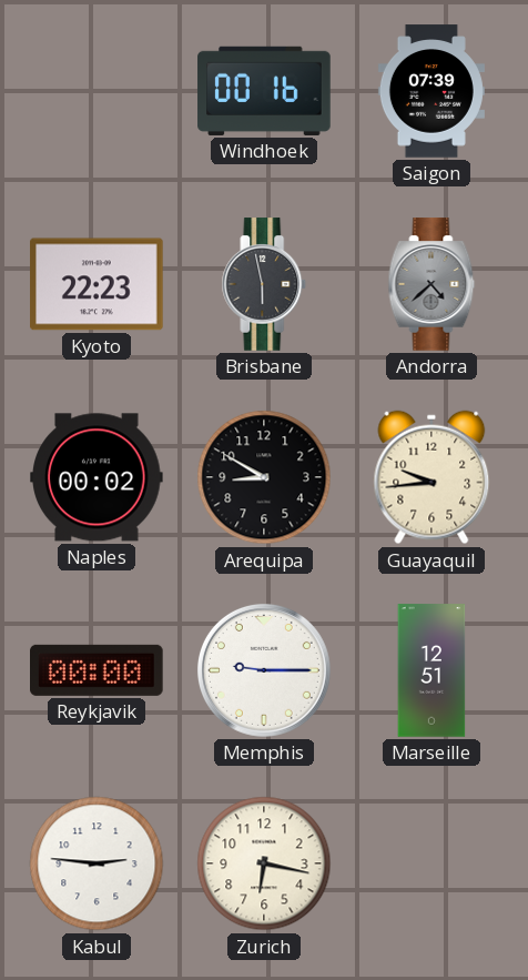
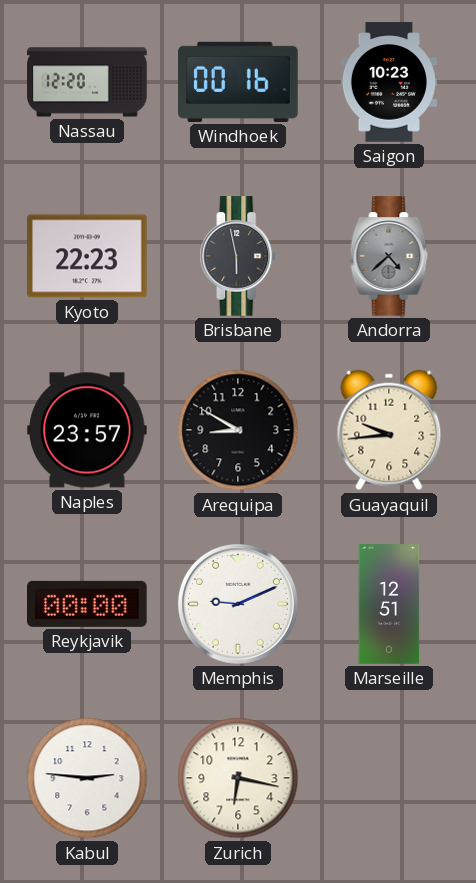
Nassau: none -> 12:20
Saigon: 07:39 -> 10:23
Naples: 00:02 -> 23:57
Memphis: 9:15 -> 9:11
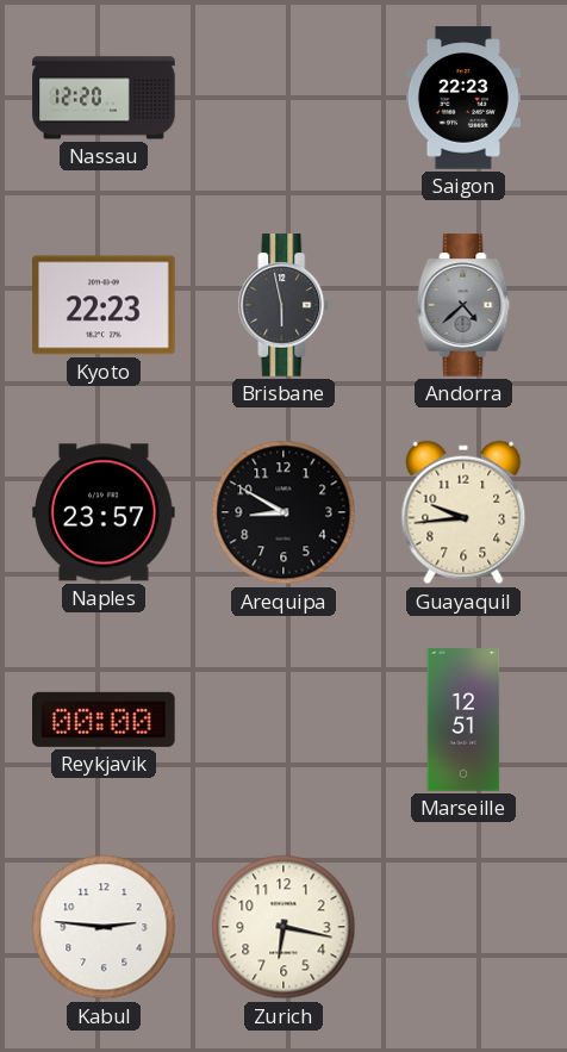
Windhoek: 00:16 -> none
Saigon: 10:23 -> 22:23
Memphis: 9:11 -> none
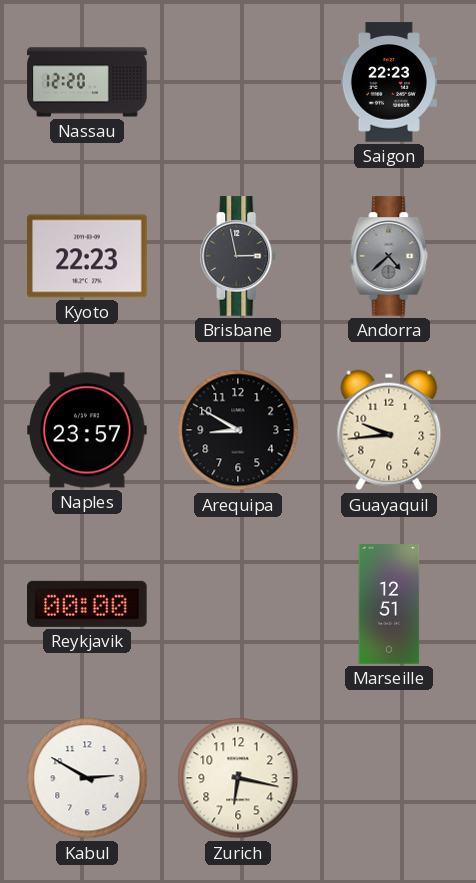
Brisbane: 5:58 -> 2:58
Kabul: 2:46 -> 2:50
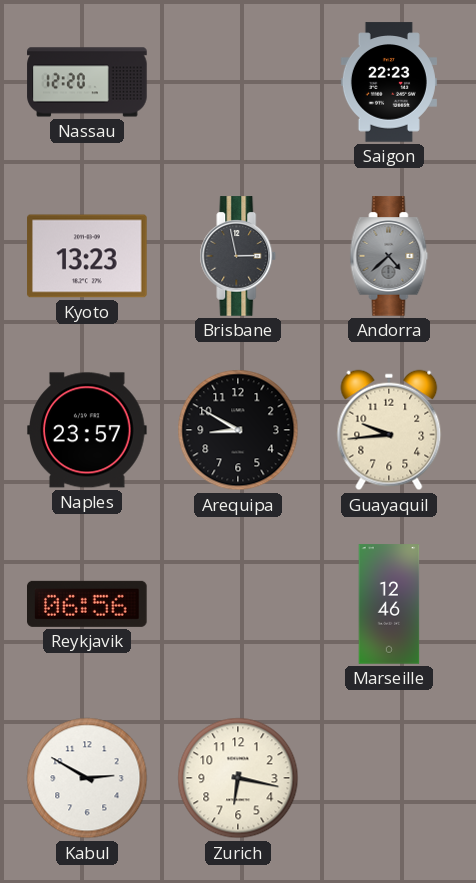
Kyoto: 22:23 -> 13:23
Reykjavik: 00:00 -> 06:56
Marseille: 12:51 -> 12:46
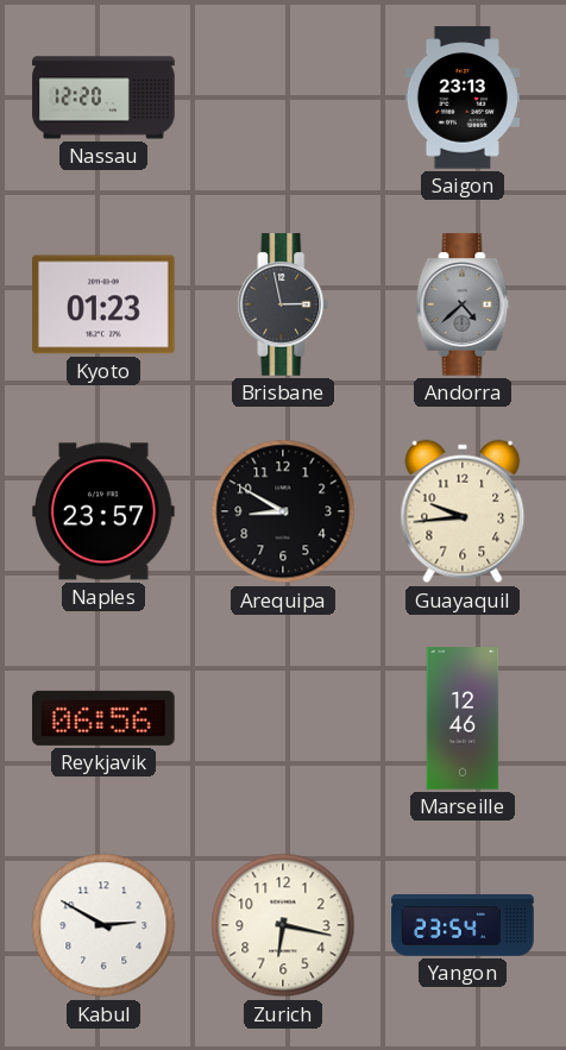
Saigon: 22:23 -> 23:13
Kyoto: 13:23 -> 01:23
Yangon: none -> 23:54
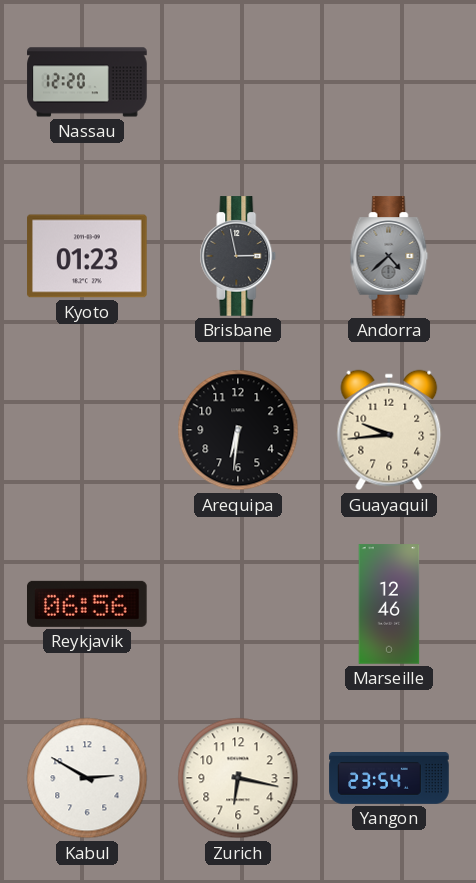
Saigon: 23:13 -> none
Naples: 23:57 -> none
Arequipa: 8:50 -> 6:31
